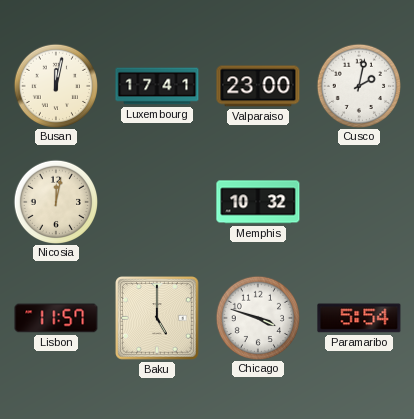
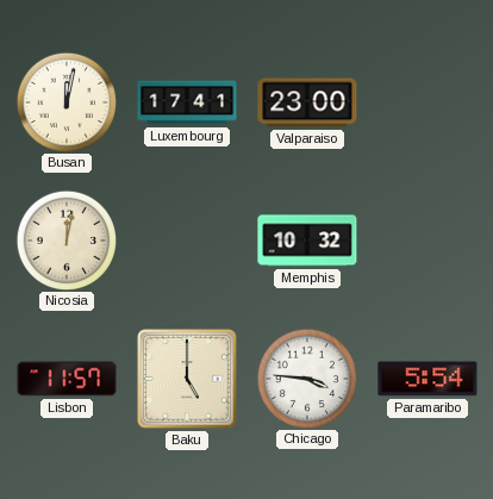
Cusco: 2:02 -> none
Chicago: 3:48 -> 3:46
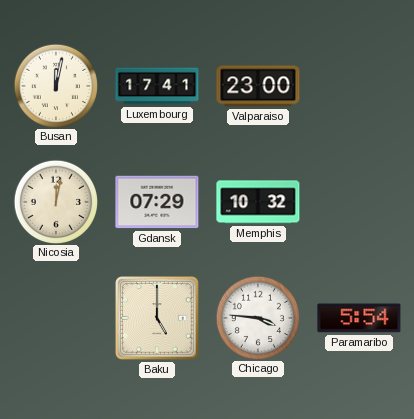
Gdansk: none -> 07:29
Lisbon: 11:57 -> none
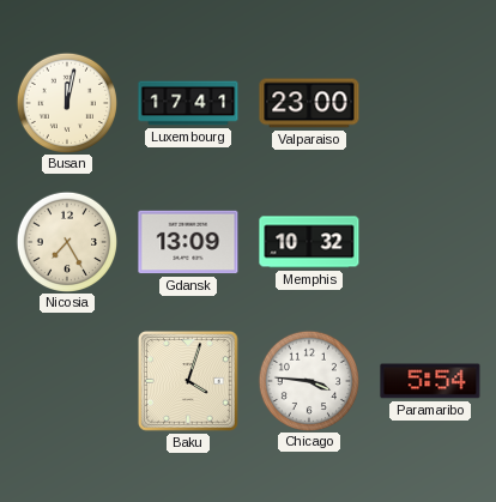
Nicosia: 12:02 -> 7:25
Gdansk: 07:29 -> 13:09
Baku: 5:00 -> 4:03
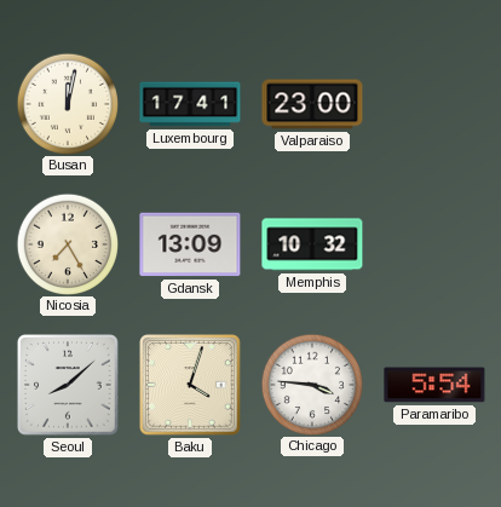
Seoul: none -> 8:08
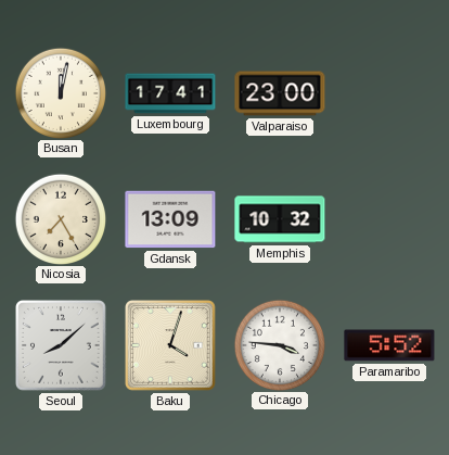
Paramaribo: 5:54 -> 5:52
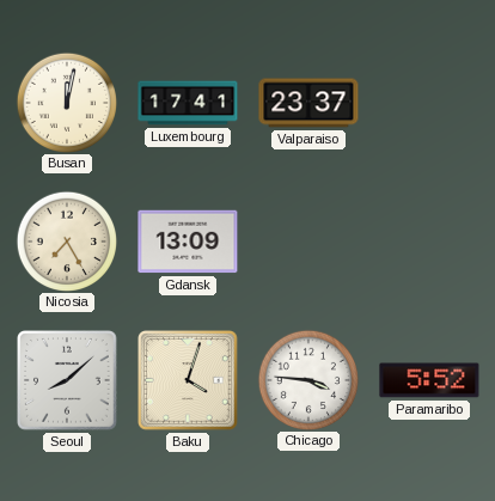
Valparaiso: 23:00 -> 23:37
Memphis: 10:32 -> none
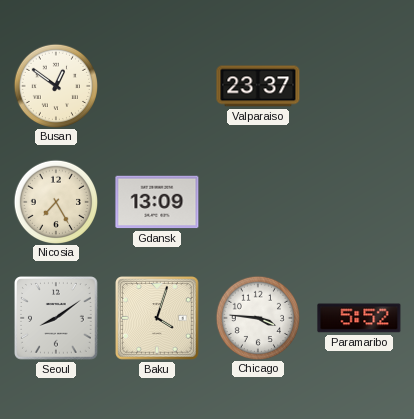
Busan: 12:02 -> 12:51
Luxembourg: 17:41 -> none
Seoul: 8:08 -> 8:09
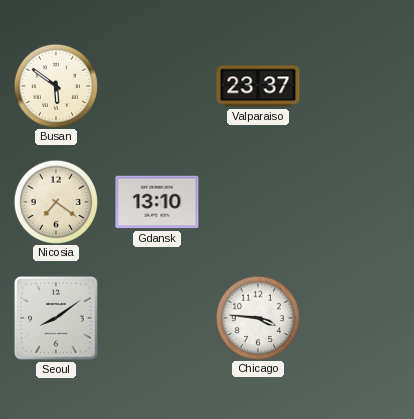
Busan: 12:51 -> 5:51
Nicosia: 7:25 -> 7:21
Gdansk: 13:09 -> 13:10
Baku: 4:03 -> none
Paramaribo: 5:52 -> none
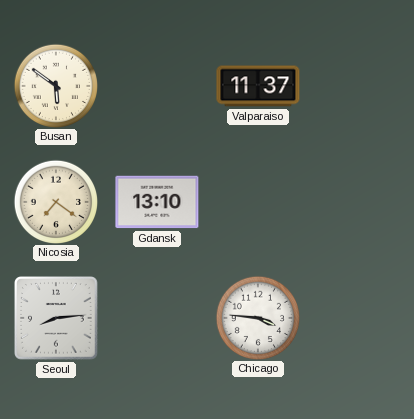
Valparaiso: 23:37 -> 11:37
Seoul: 8:09 -> 8:14
